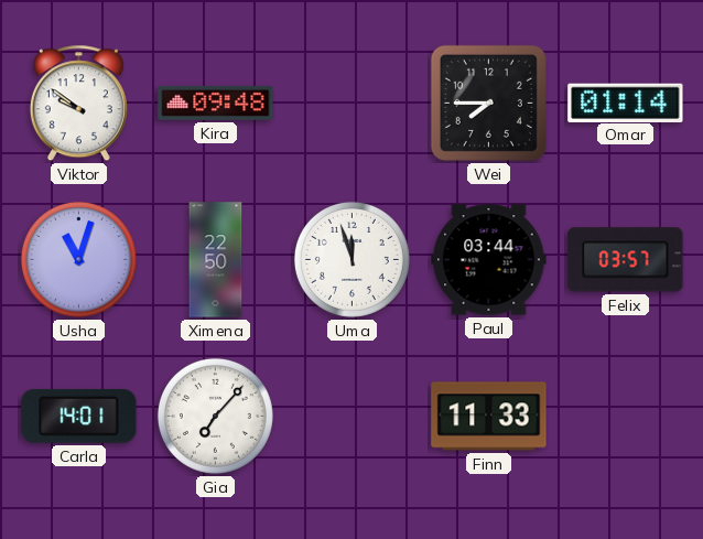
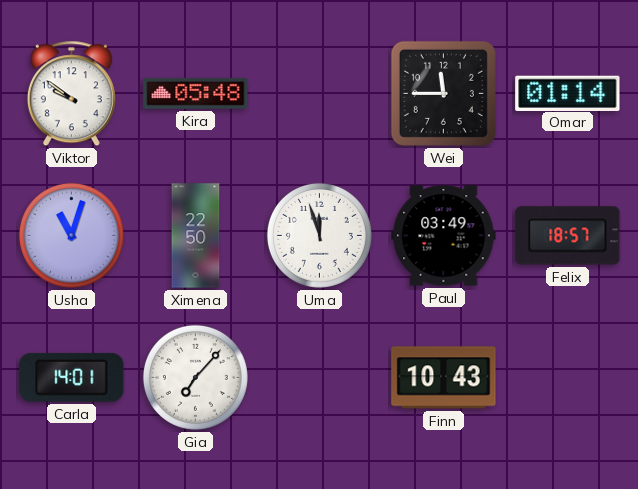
Kira: 09:48 -> 05:48
Wei: 7:45 -> 11:45
Paul: 03:44 -> 03:49
Felix: 03:57 -> 18:57
Finn: 11:33 -> 10:43
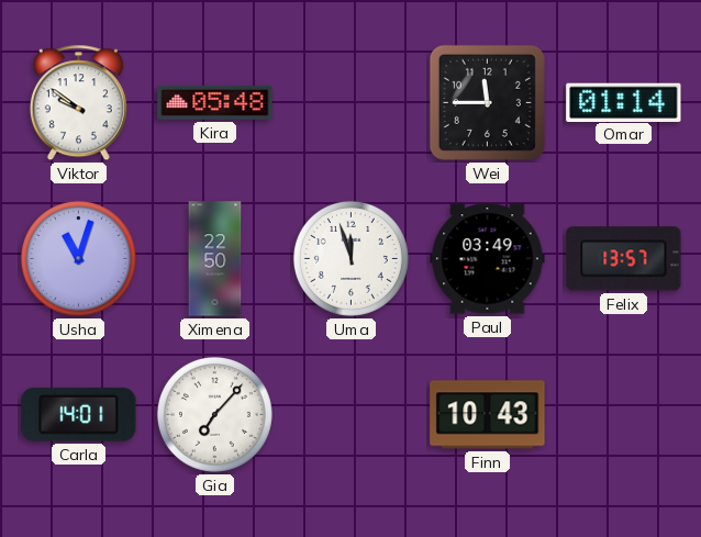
Felix: 18:57 -> 13:57
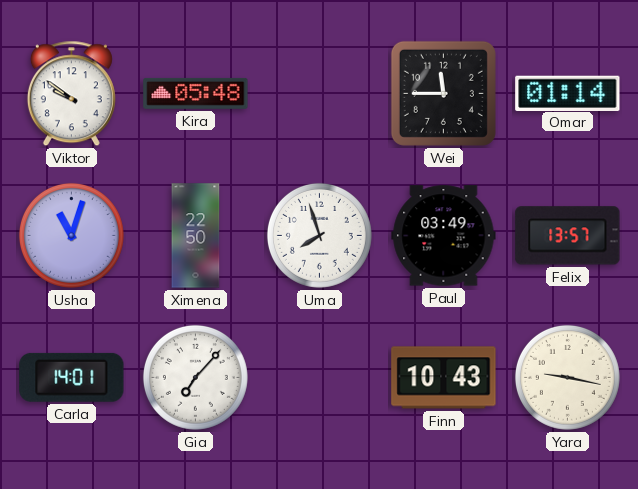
Uma: 11:57 -> 7:57
Yara: none -> 9:17
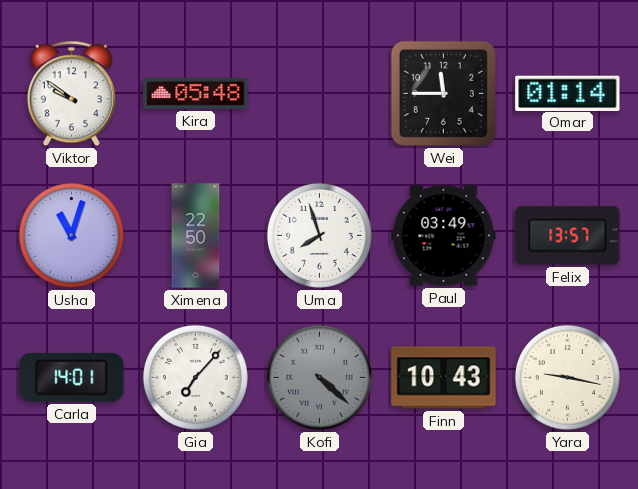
Kofi: none -> 4:22
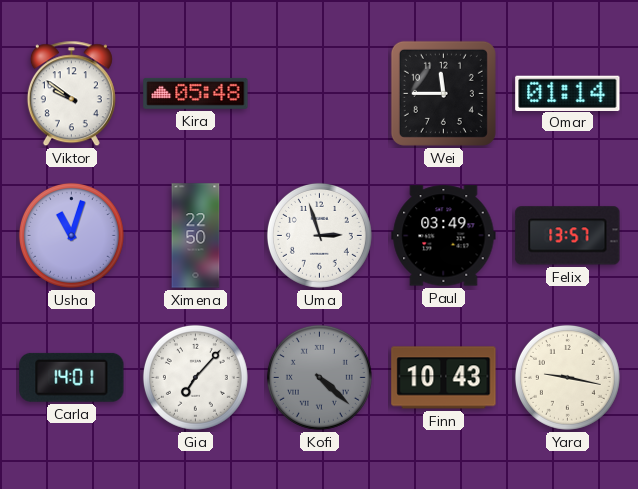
Uma: 7:57 -> 2:57
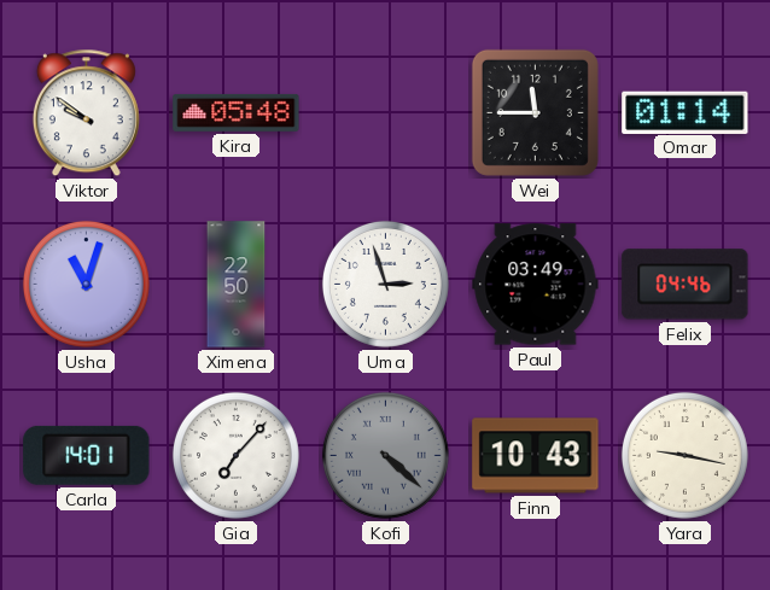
Felix: 13:57 -> 04:46
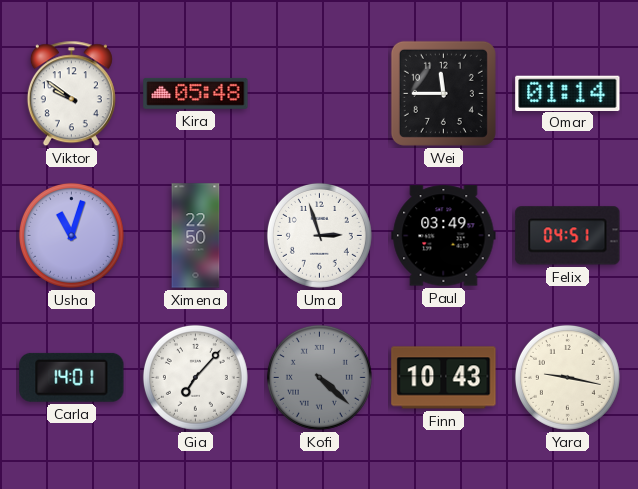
Felix: 04:46 -> 04:51
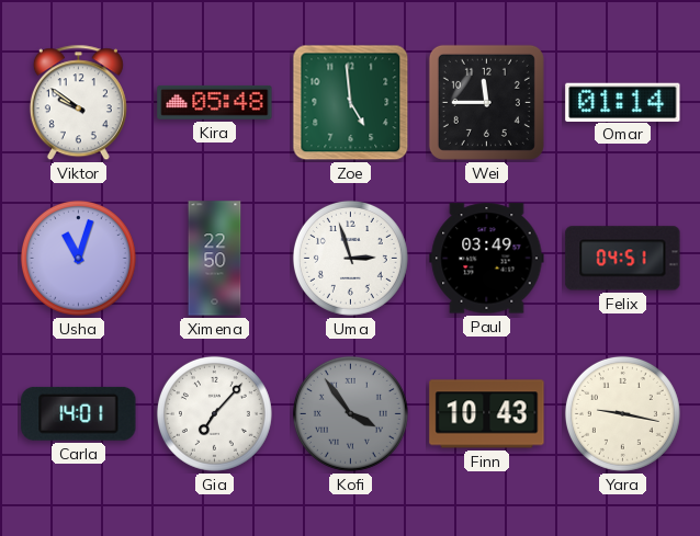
Zoe: none -> 4:59
Kofi: 4:22 -> 3:54
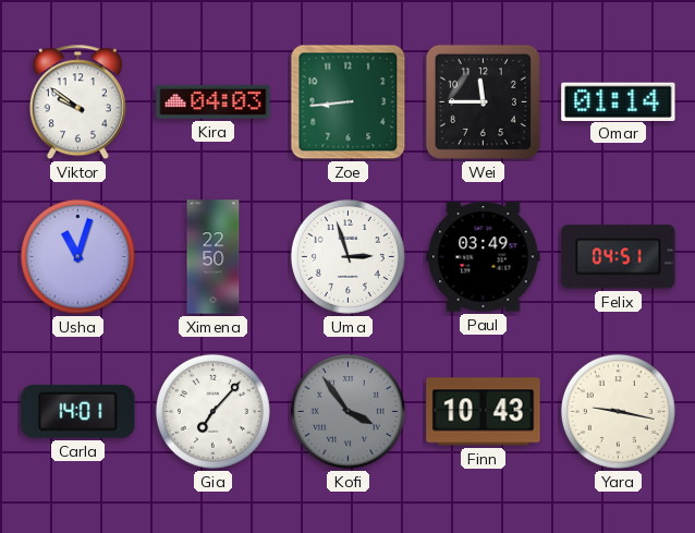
Kira: 05:48 -> 04:03
Zoe: 4:59 -> 8:44
